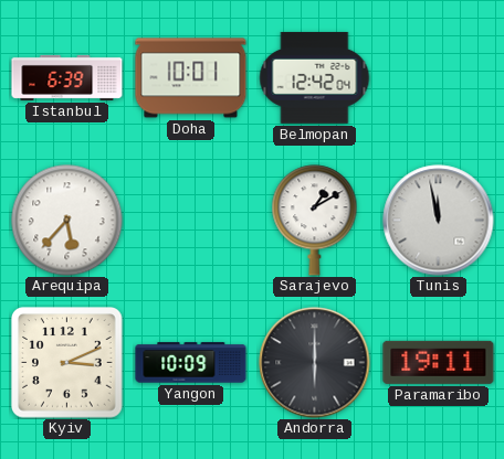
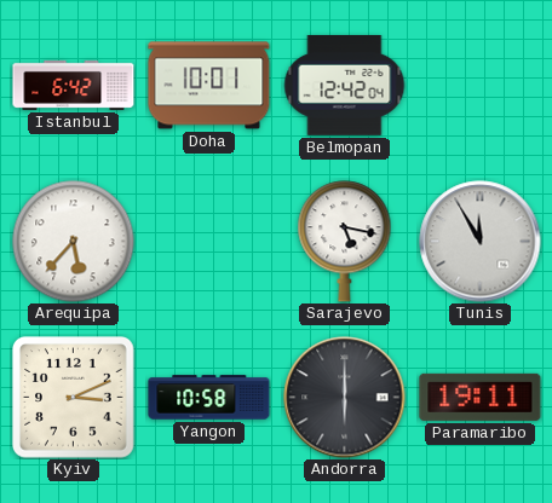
Istanbul: 6:39 -> 6:42
Sarajevo: 1:10 -> 5:17
Tunis: 11:58 -> 11:55
Yangon: 10:09 -> 10:58
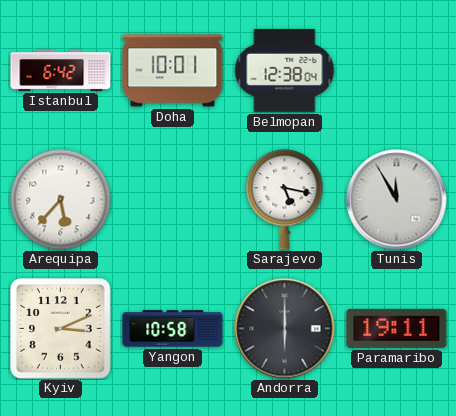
Belmopan: 12:42 -> 12:38
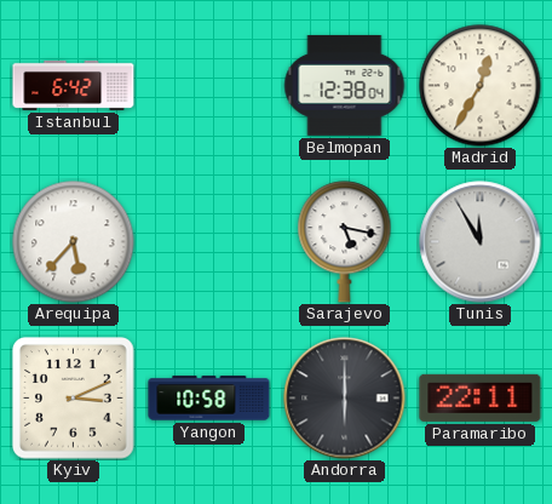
Doha: 10:01 -> none
Madrid: none -> 12:35
Paramaribo: 19:11 -> 22:11
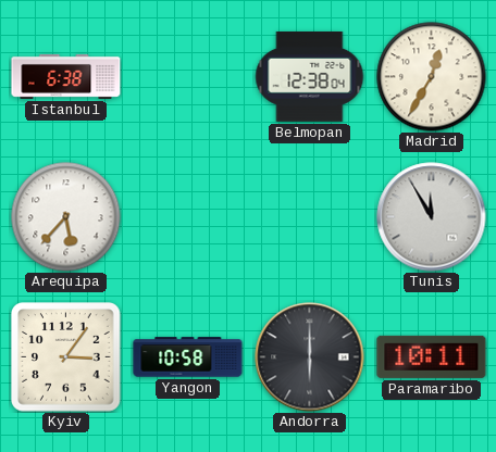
Istanbul: 6:42 -> 6:38
Sarajevo: 5:17 -> none
Kyiv: 3:11 -> 3:06
Paramaribo: 22:11 -> 10:11
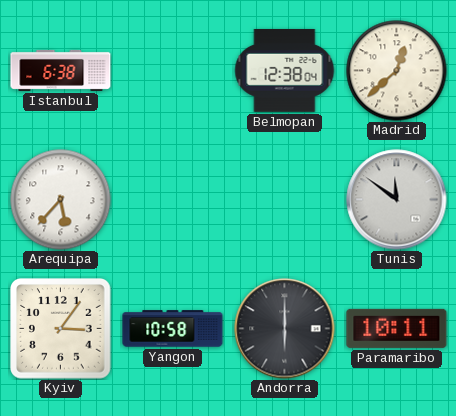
Madrid: 12:35 -> 12:38
Tunis: 11:55 -> 11:51
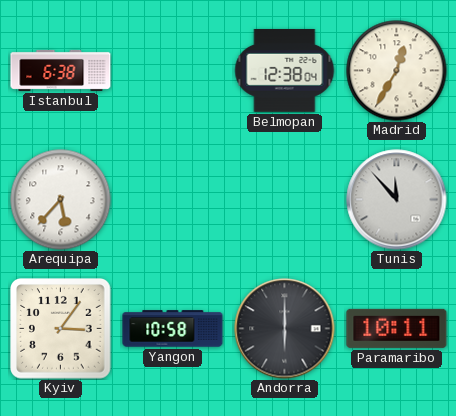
Madrid: 12:38 -> 12:35
Tunis: 11:51 -> 11:53
